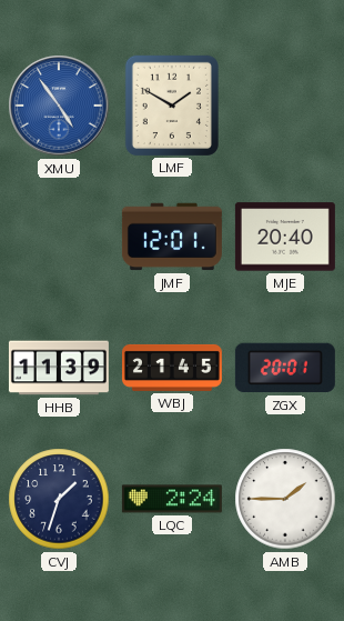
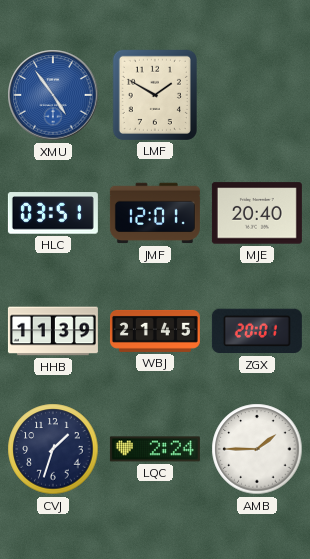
HLC: none -> 03:51
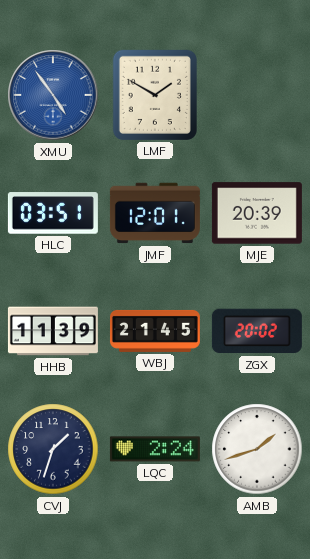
MJE: 20:40 -> 20:39
ZGX: 20:01 -> 20:02
AMB: 1:45 -> 1:42
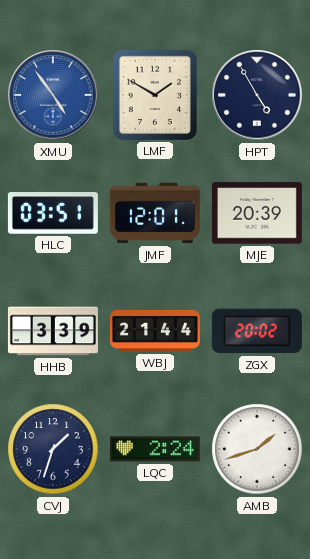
HPT: none -> 4:55
HHB: 11:39 -> 3:39
WBJ: 21:45 -> 21:44
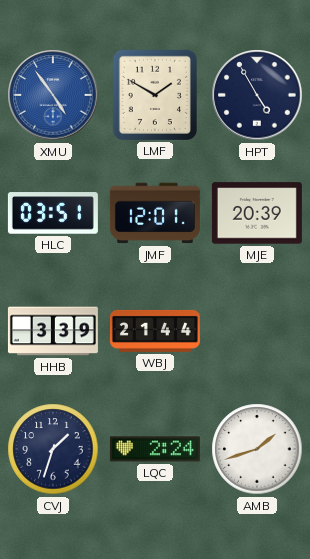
ZGX: 20:02 -> none
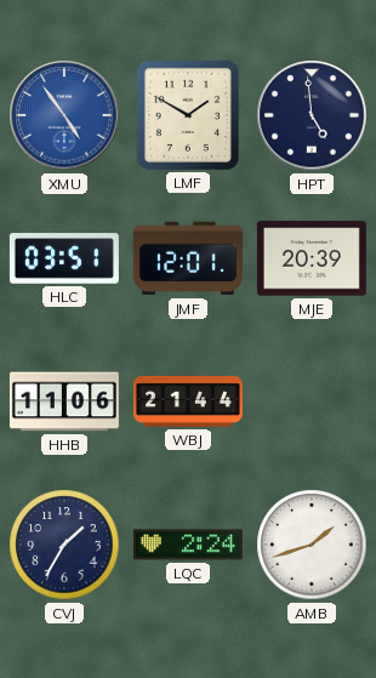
HPT: 4:55 -> 4:59
HHB: 3:39 -> 11:06
CVJ: 1:33 -> 1:35
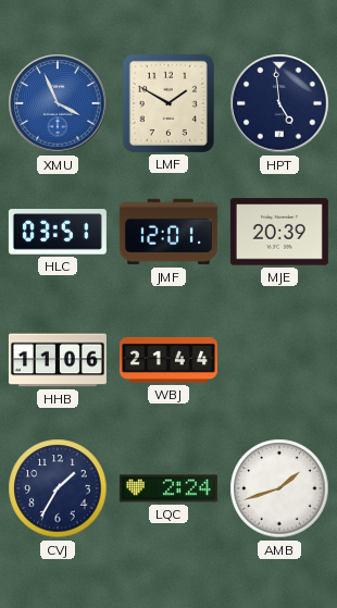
XMU: 4:54 -> 3:56
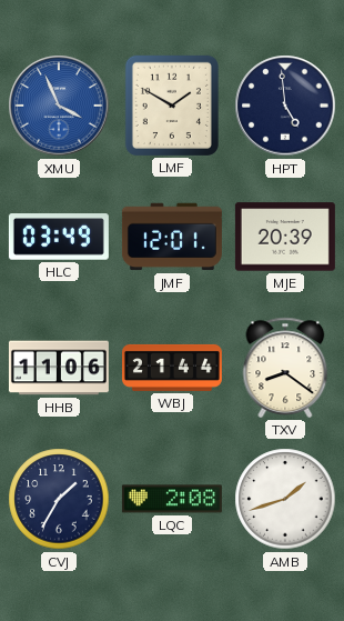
HLC: 03:51 -> 03:49
TXV: none -> 8:21
LQC: 2:24 -> 2:08
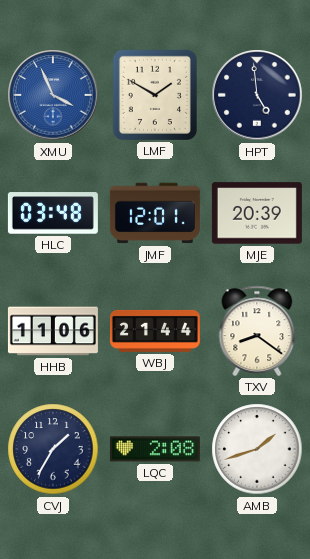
HLC: 03:49 -> 03:48
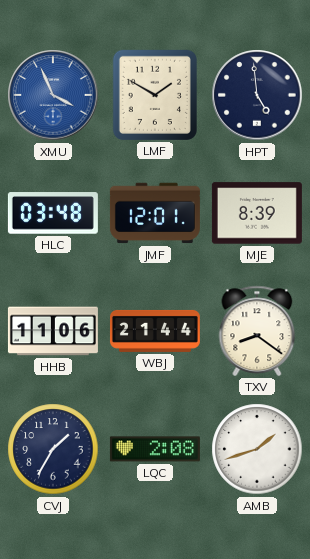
MJE: 20:39 -> 8:39
